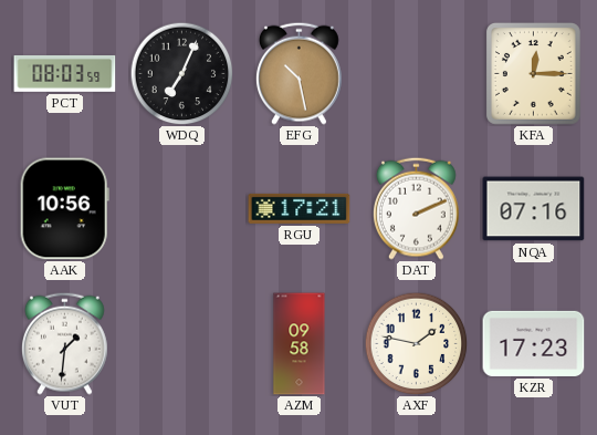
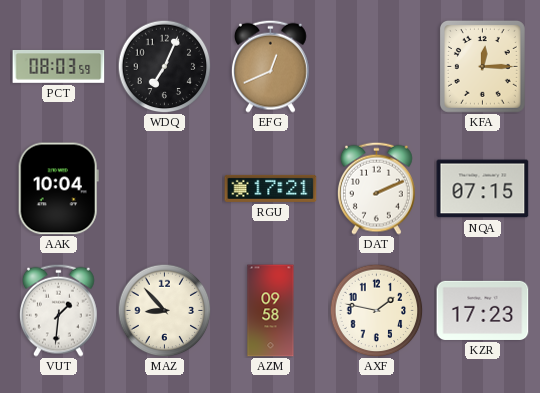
EFG: 10:28 -> 12:41
AAK: 10:56 -> 10:04
NQA: 07:16 -> 07:15
MAZ: none -> 8:53
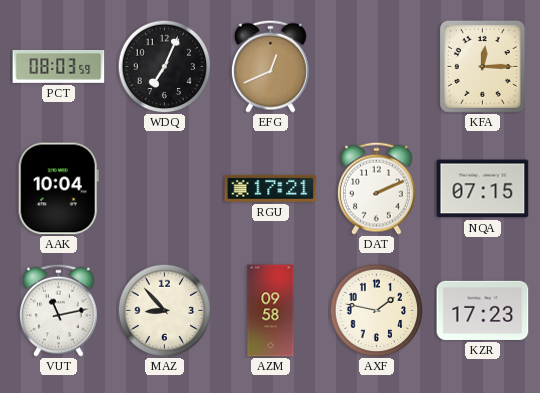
VUT: 1:31 -> 11:13
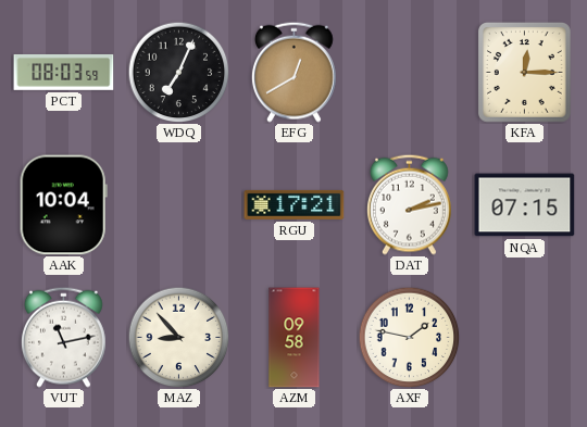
EFG: 12:41 -> 12:40
DAT: 2:11 -> 2:13
KZR: 17:23 -> none
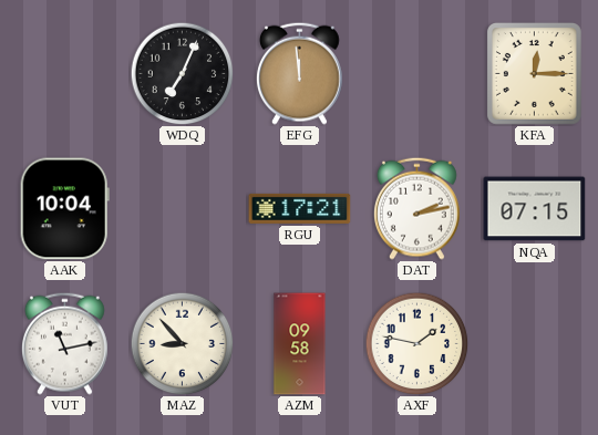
PCT: 08:03 -> none
EFG: 12:40 -> 11:59
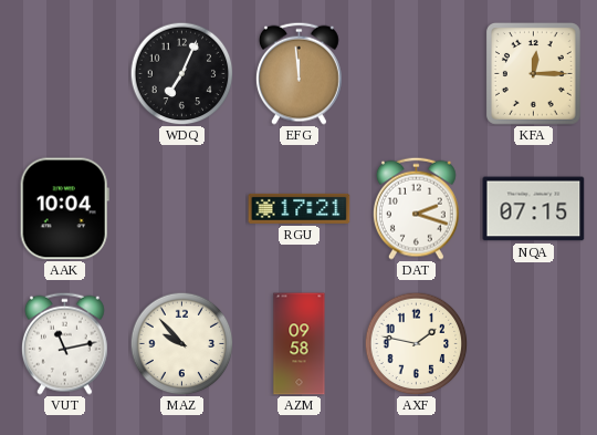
DAT: 2:13 -> 2:18
MAZ: 8:53 -> 9:53
